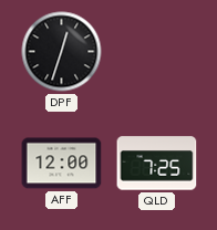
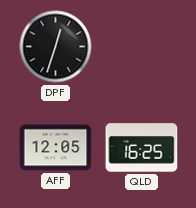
AFF: 12:00 -> 12:05
QLD: 7:25 -> 16:25
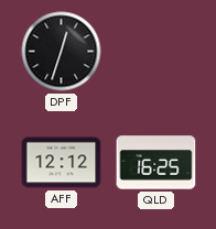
AFF: 12:05 -> 12:12
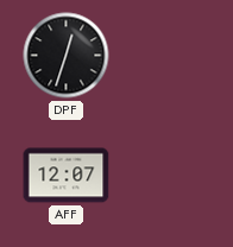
AFF: 12:12 -> 12:07
QLD: 16:25 -> none
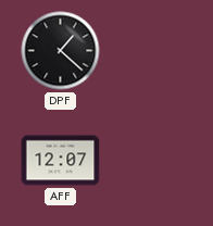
DPF: 12:33 -> 1:22
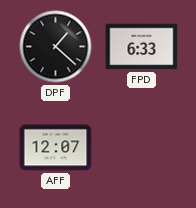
FPD: none -> 6:33
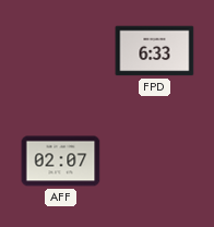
DPF: 1:22 -> none
AFF: 12:07 -> 02:07
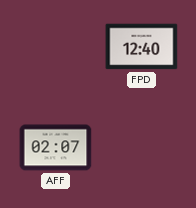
FPD: 6:33 -> 12:40
